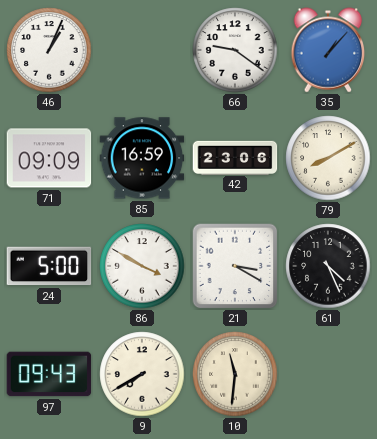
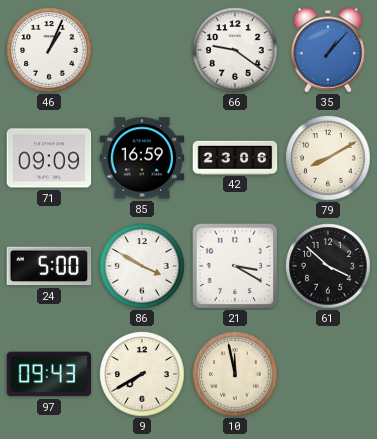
61: 4:26 -> 3:52
10: 11:31 -> 11:58
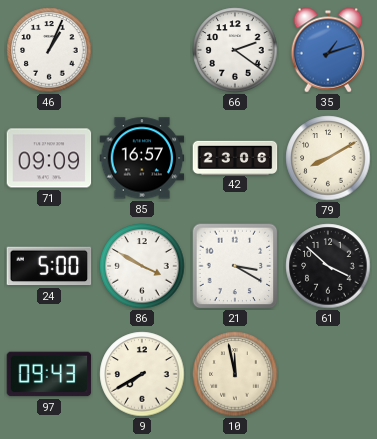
66: 9:21 -> 2:21
35: 1:07 -> 1:12
85: 16:59 -> 16:57
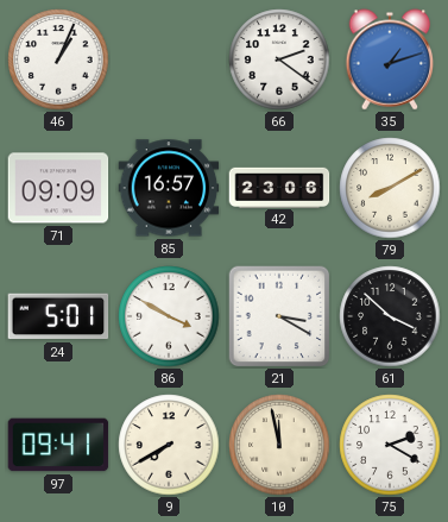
24: 5:00 -> 5:01
97: 09:43 -> 09:41
75: none -> 2:20
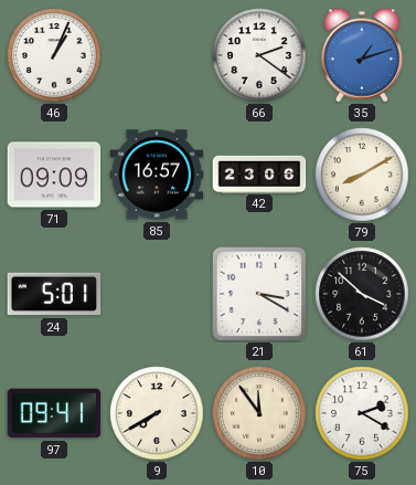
86: 3:50 -> none
10: 11:58 -> 11:54
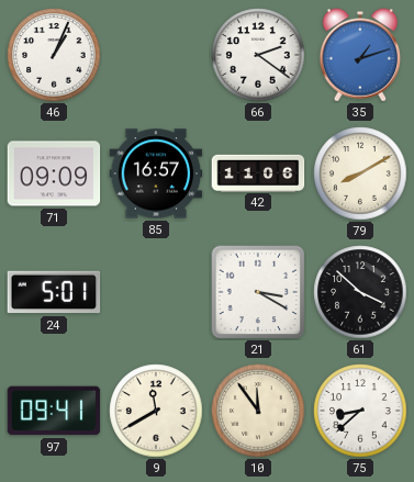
42: 23:06 -> 11:06
9: 7:40 -> 11:40
75: 2:20 -> 8:38
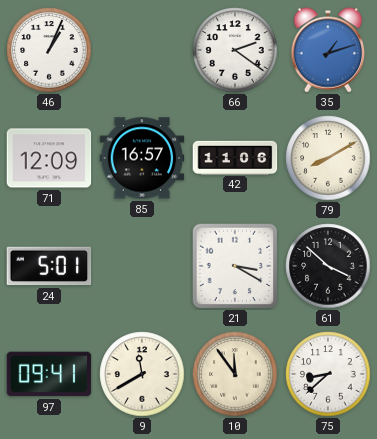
71: 09:09 -> 12:09
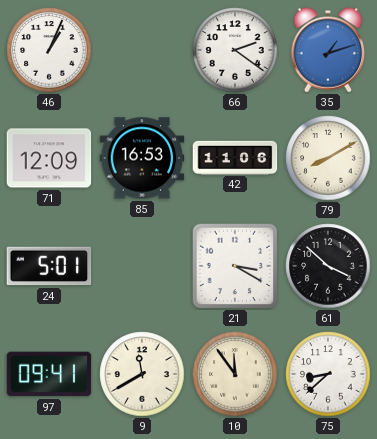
85: 16:57 -> 16:53
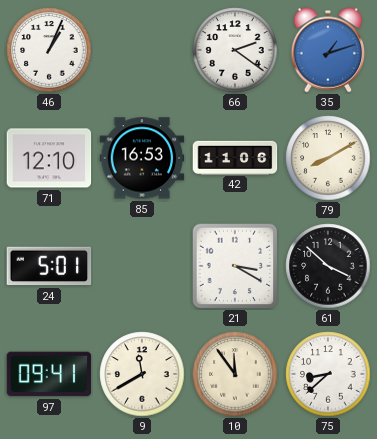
71: 12:09 -> 12:10
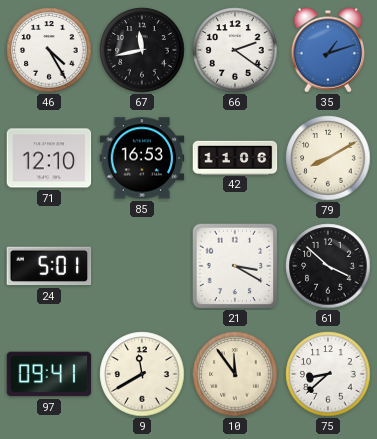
46: 1:04 -> 4:25
67: none -> 11:43
